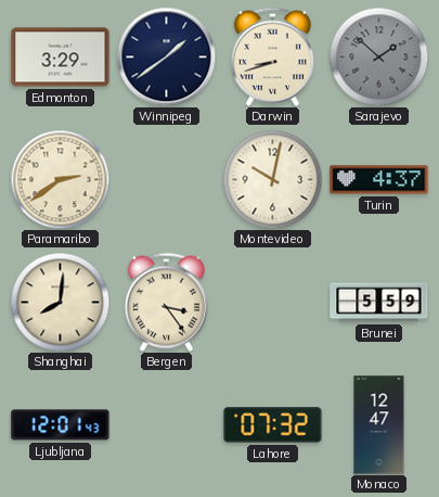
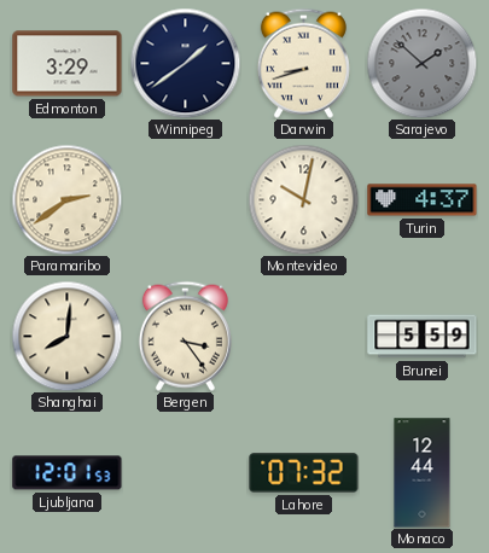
Ljubljana: 12:01:43 -> 12:01:53
Monaco: 12:47 -> 12:44
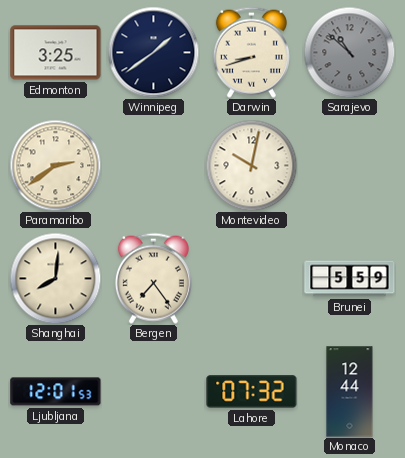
Edmonton: 3:29 -> 3:25
Sarajevo: 1:52 -> 10:52
Turin: 4:37 -> none
Bergen: 3:24 -> 7:24
